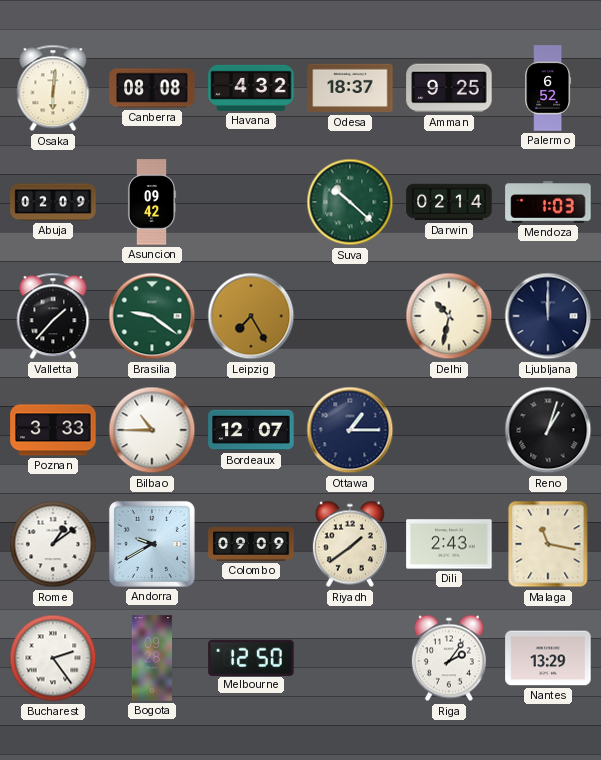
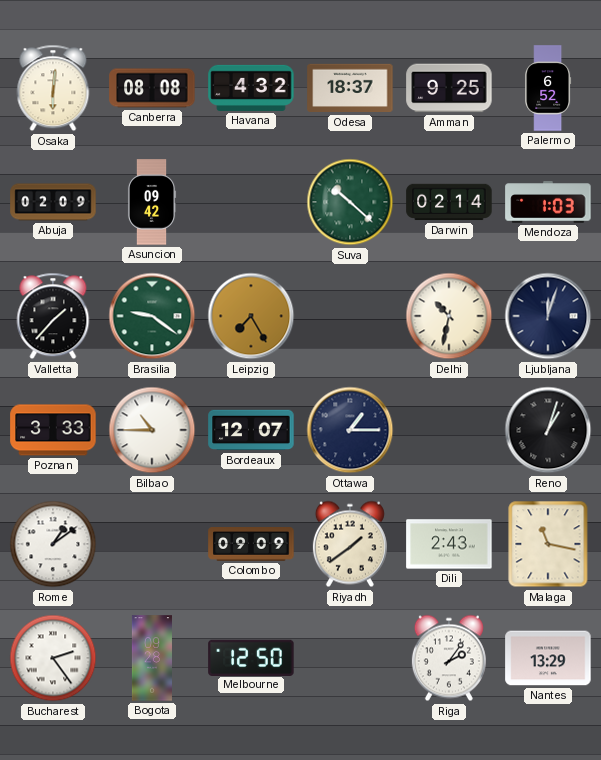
Ljubljana: 12:00 -> 12:03
Andorra: 9:40 -> none
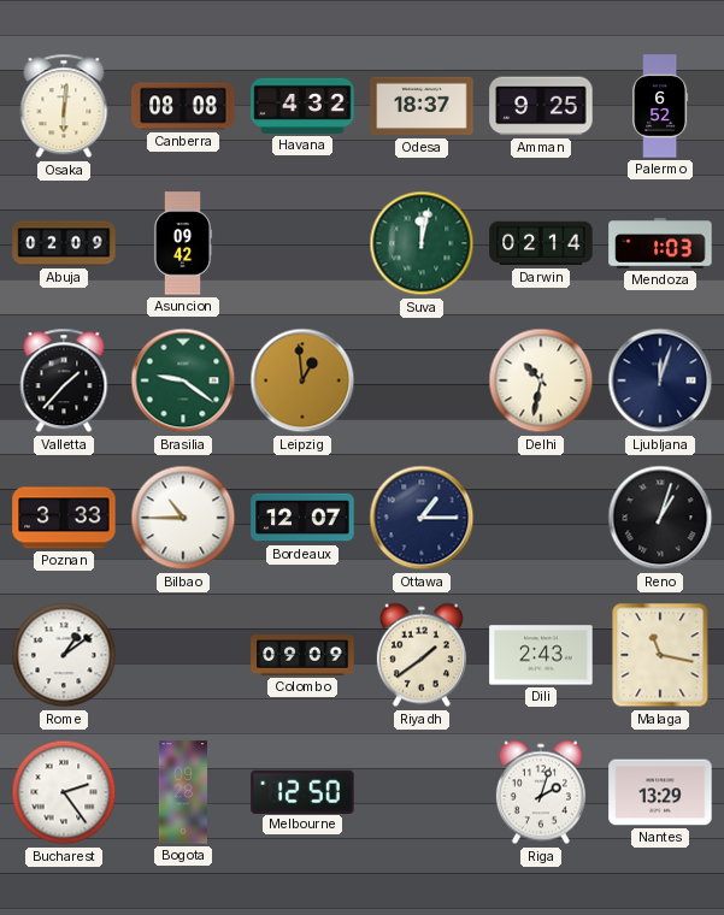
Suva: 10:22 -> 12:02
Leipzig: 7:25 -> 12:59
Riga: 2:06 -> 2:03
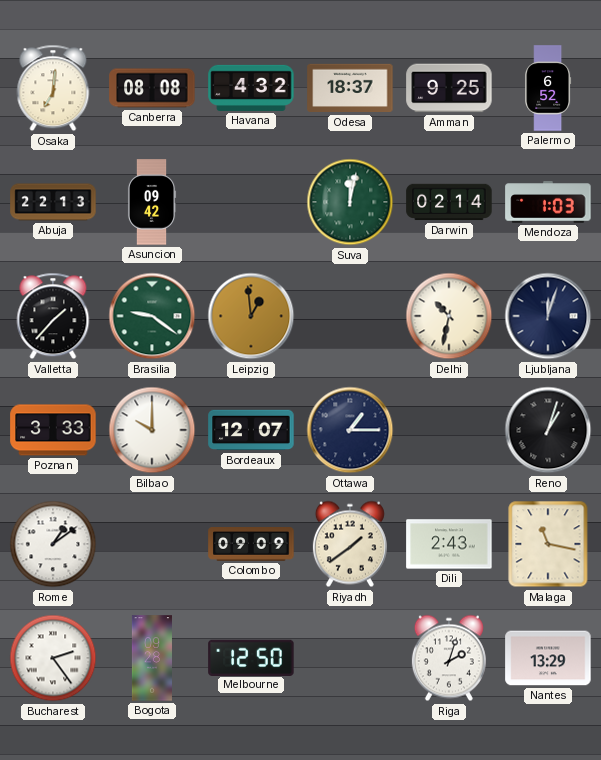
Osaka: 6:01 -> 7:01
Abuja: 02:09 -> 22:13
Bilbao: 10:45 -> 10:00
